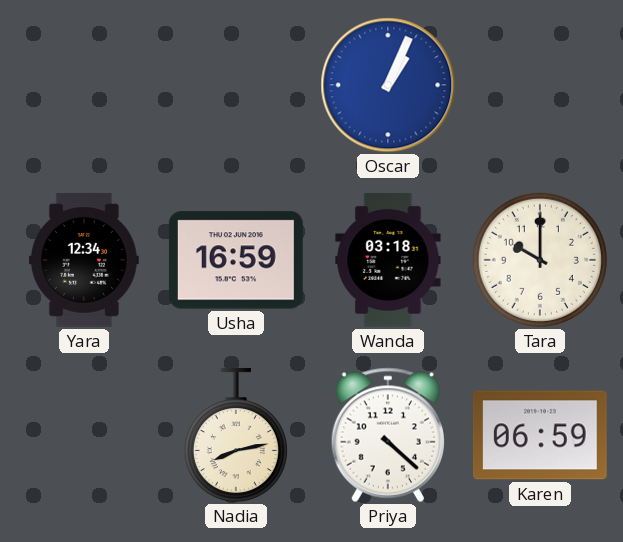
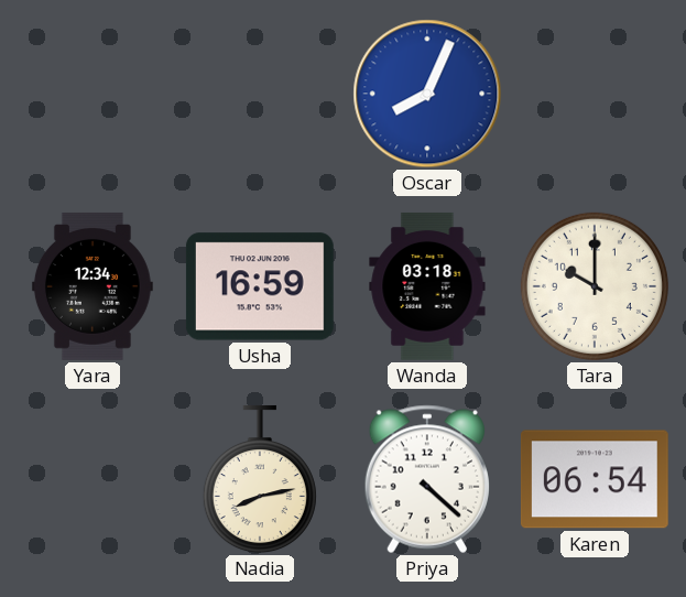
Oscar: 1:04 -> 8:04
Karen: 06:59 -> 06:54
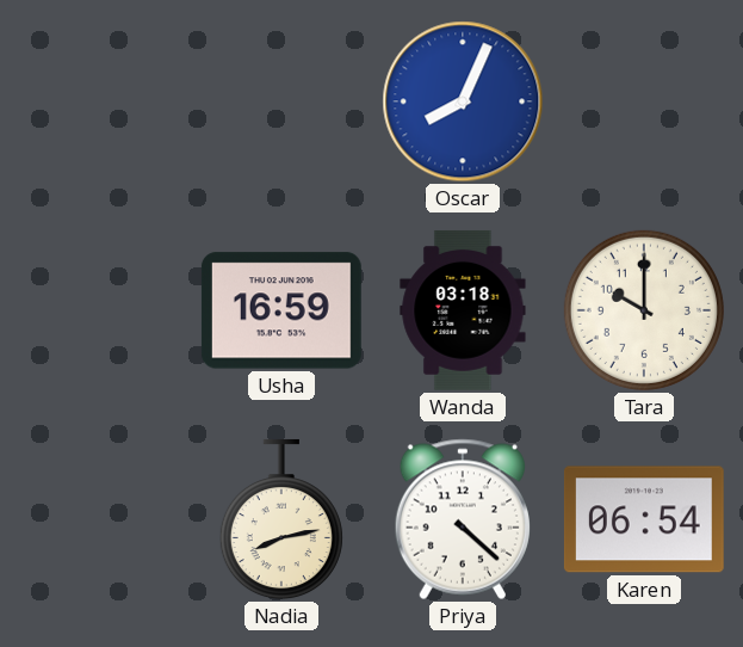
Yara: 12:34 -> none
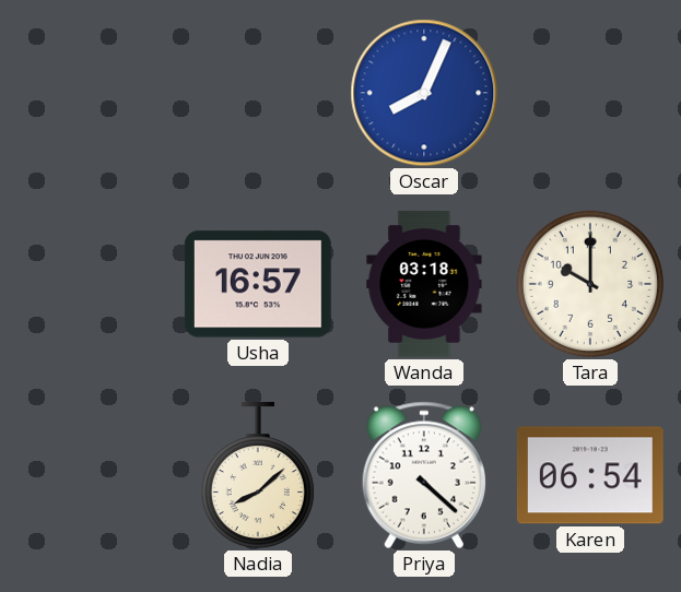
Usha: 16:59 -> 16:57
Nadia: 8:13 -> 8:08
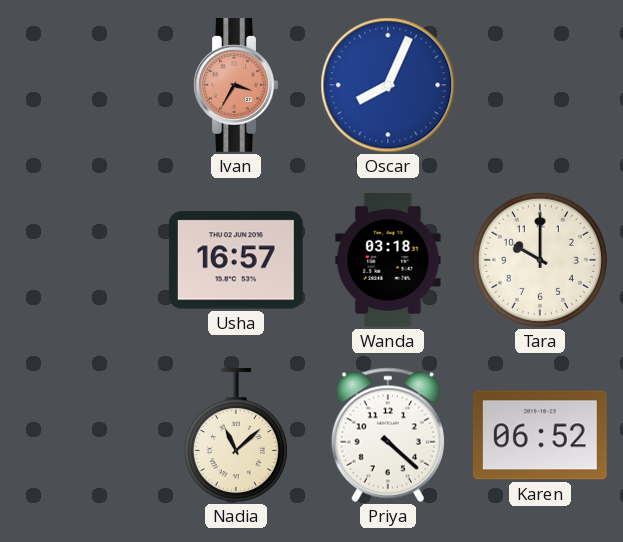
Ivan: none -> 3:35
Nadia: 8:08 -> 11:08
Karen: 06:54 -> 06:52
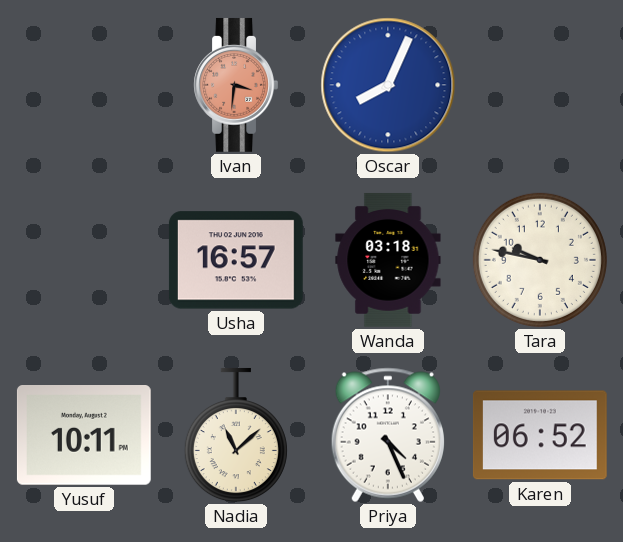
Ivan: 3:35 -> 3:31
Tara: 10:00 -> 9:47
Yusuf: none -> 10:11
Priya: 4:22 -> 4:26
